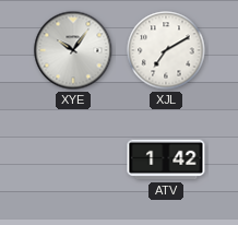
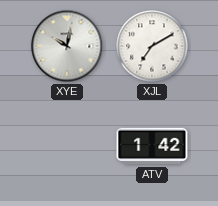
XYE: 10:06 -> 10:02
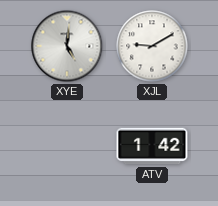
XYE: 10:02 -> 5:01
XJL: 7:10 -> 9:10
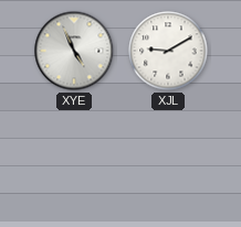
XYE: 5:01 -> 4:56
ATV: 1:42 -> none
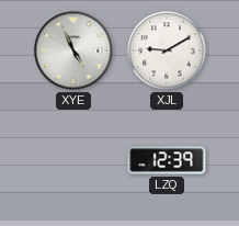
LZQ: none -> 12:39
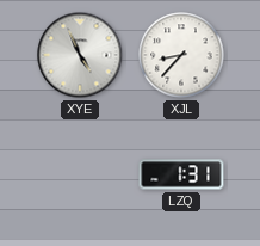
XJL: 9:10 -> 8:37
LZQ: 12:39 -> 1:31
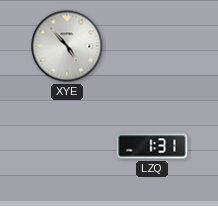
XYE: 4:56 -> 4:53
XJL: 8:37 -> none
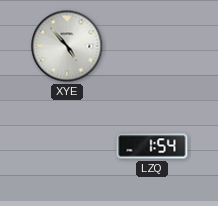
LZQ: 1:31 -> 1:54
